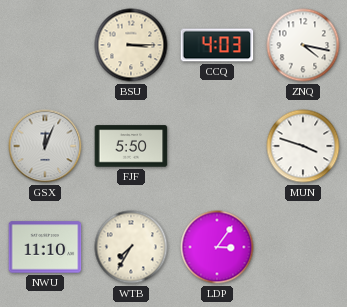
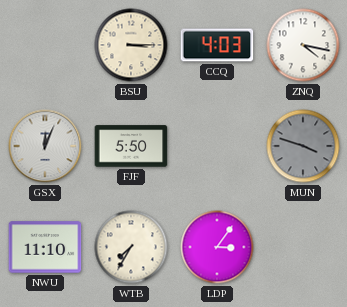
MUN dial: white -> grey
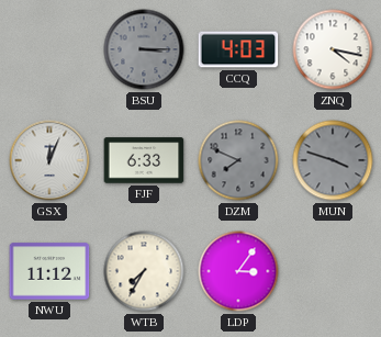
BSU dial: cream -> grey
FJF: 5:50 -> 6:33
DZM: none -> 7:49
NWU: 11:10 -> 11:12
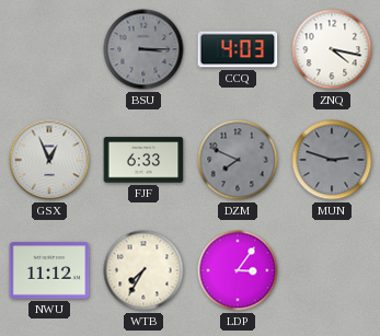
GSX: 12:04 -> 12:56
MUN: 3:48 -> 2:48
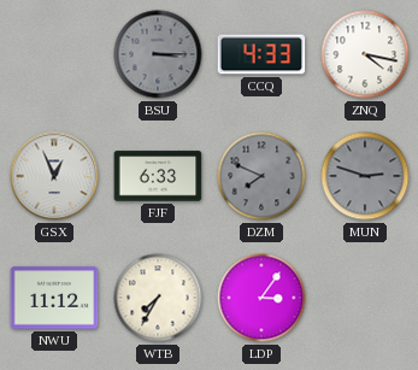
CCQ: 4:03 -> 4:33
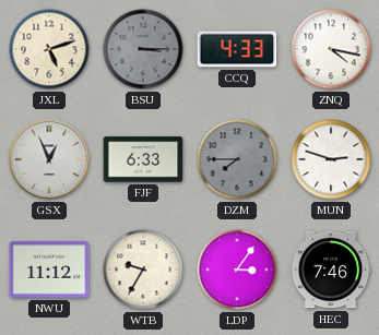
JXL: none -> 5:12
DZM: 7:49 -> 7:45
MUN dial: grey -> white
WTB: 7:35 -> 9:35
HEC: none -> 7:46
